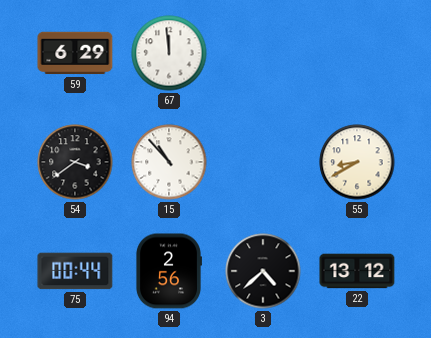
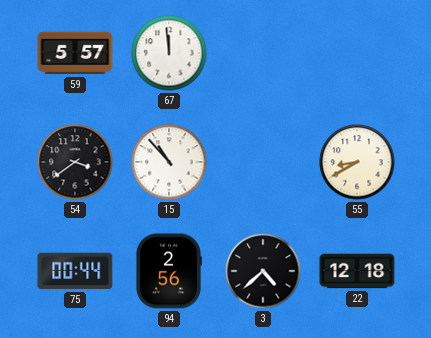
59: 6:29 -> 5:57
22: 13:12 -> 12:18
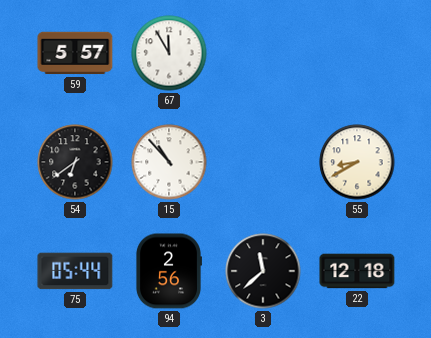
67: 11:59 -> 11:55
54: 3:39 -> 6:39
75: 00:44 -> 05:44
3: 4:38 -> 11:38
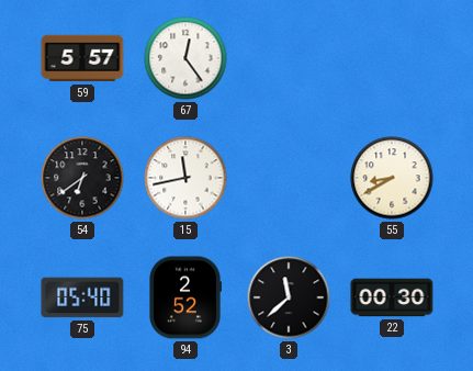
67: 11:55 -> 12:24
15: 10:53 -> 11:43
75: 05:44 -> 05:40
94: 2:56 -> 2:52
22: 12:18 -> 00:30
